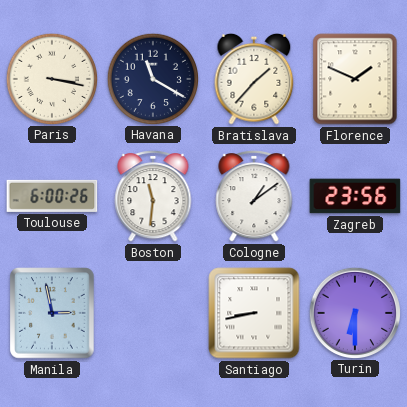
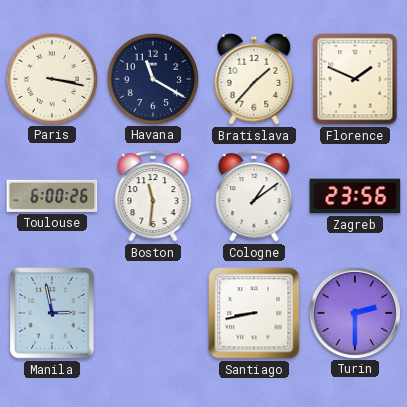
Turin: 6:30 -> 2:30
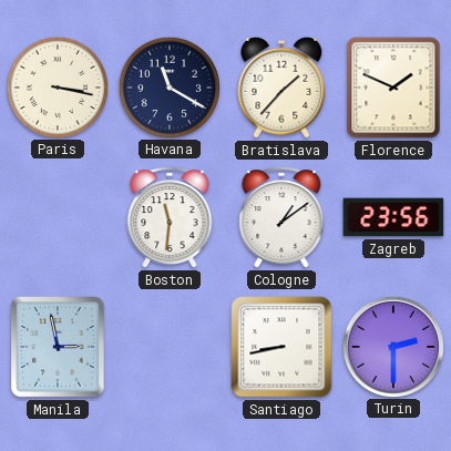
Toulouse: 6:00 -> none
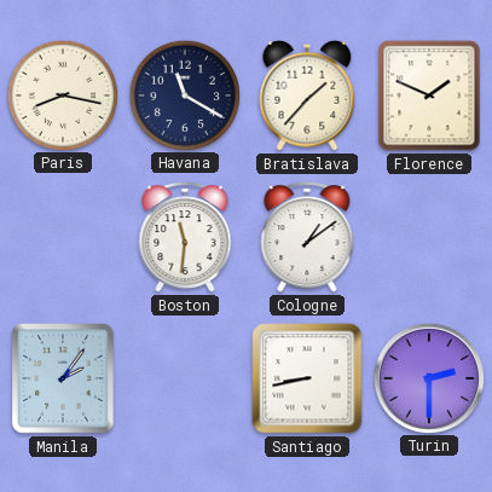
Paris: 3:17 -> 8:17
Zagreb: 23:56 -> none
Manila: 2:58 -> 2:06
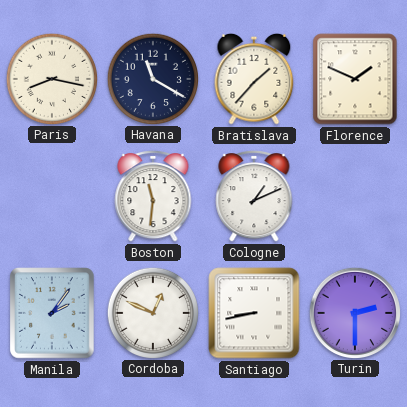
Cologne: 1:09 -> 1:11
Cordoba: none -> 12:49
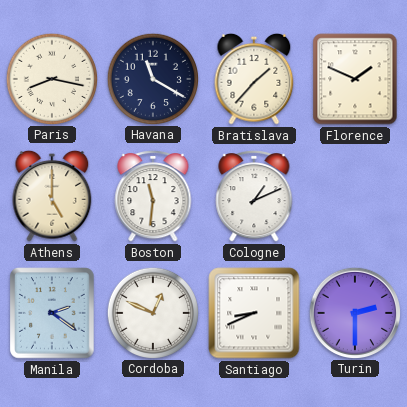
Athens: none -> 5:00
Manila: 2:06 -> 2:21
Santiago: 8:43 -> 8:41
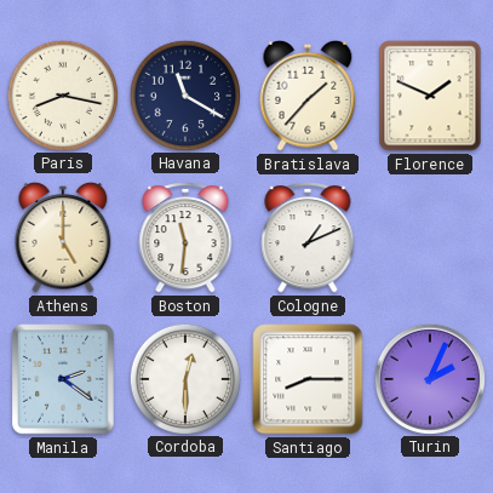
Cordoba: 12:49 -> 12:30
Santiago: 8:41 -> 8:15
Turin: 2:30 -> 2:04
